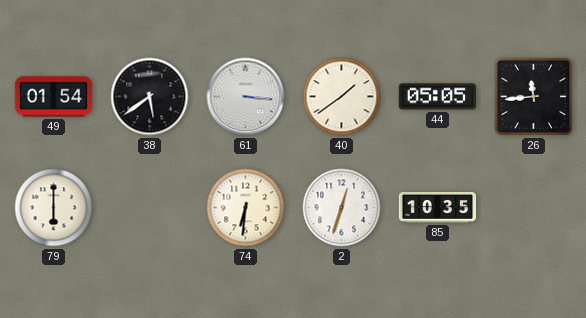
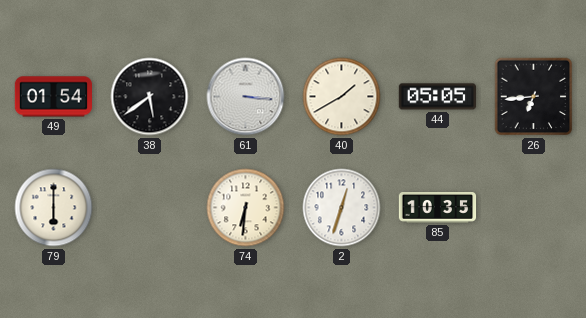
40: 1:39 -> 1:40
26: 11:44 -> 6:44
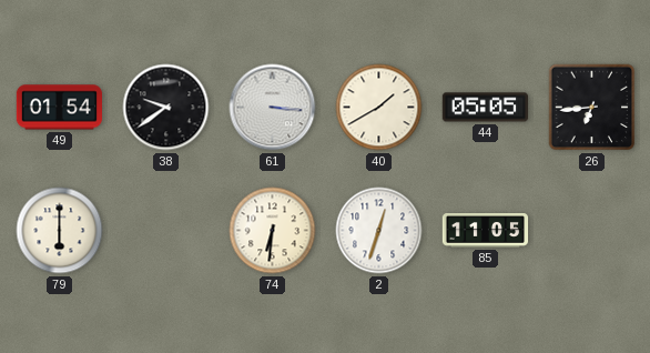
38: 5:39 -> 9:39
85: 10:35 -> 11:05
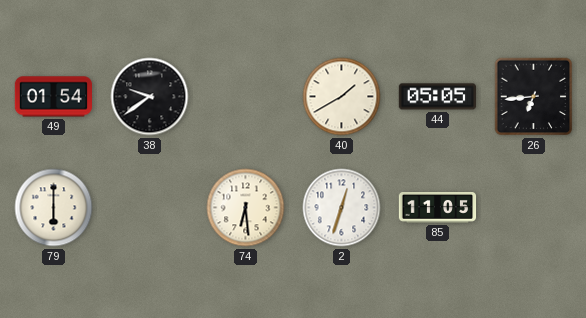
61: 3:16 -> none
74: 6:31 -> 6:29
